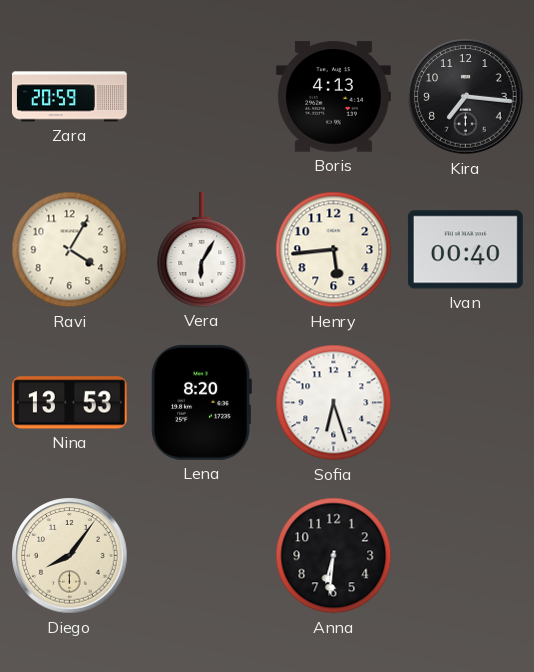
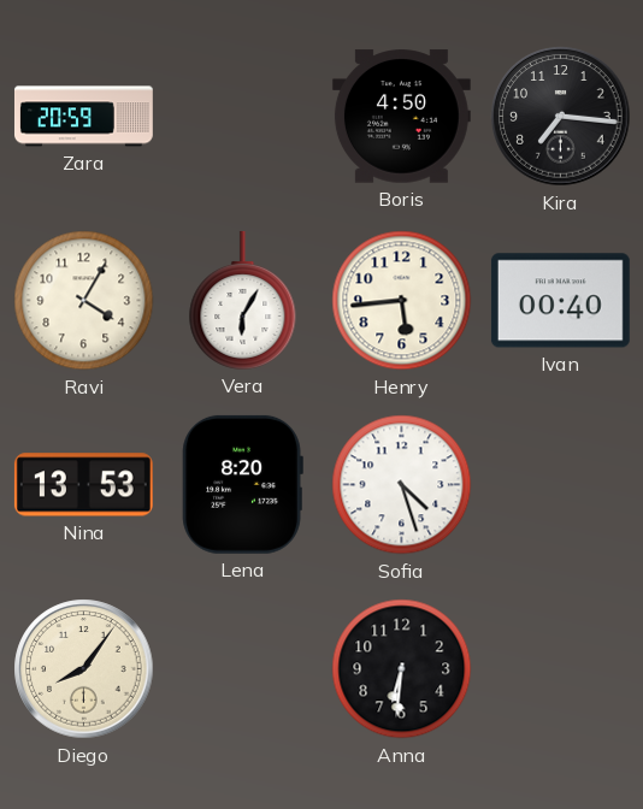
Boris: 4:13 -> 4:50
Sofia: 6:27 -> 4:27
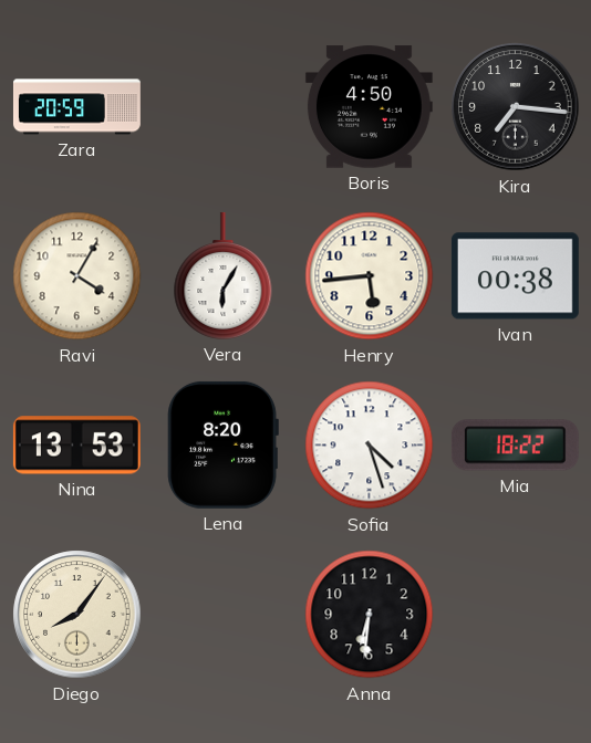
Ivan: 00:40 -> 00:38
Mia: none -> 18:22
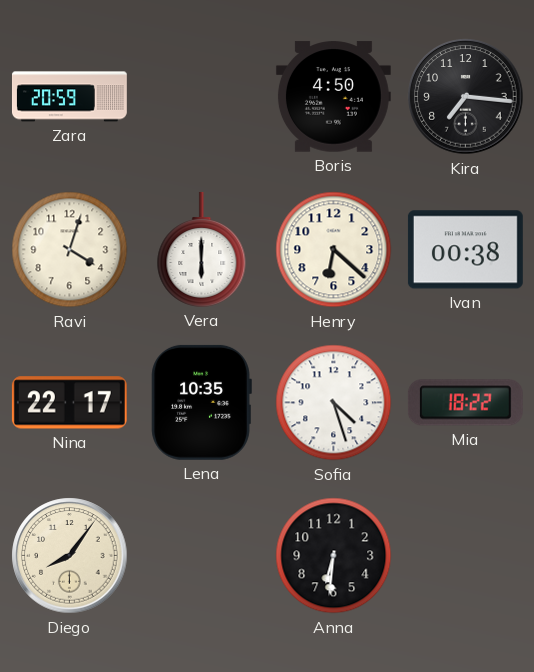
Ravi: 4:05 -> 4:03
Vera: 6:05 -> 6:00
Henry: 5:44 -> 6:22
Nina: 13:53 -> 22:17
Lena: 8:20 -> 10:35
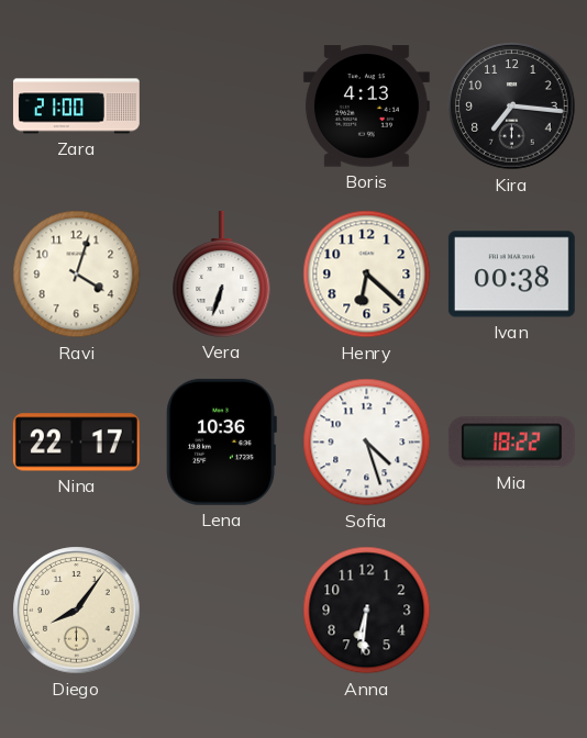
Zara: 20:59 -> 21:00
Boris: 4:50 -> 4:13
Vera: 6:00 -> 6:33
Lena: 10:35 -> 10:36
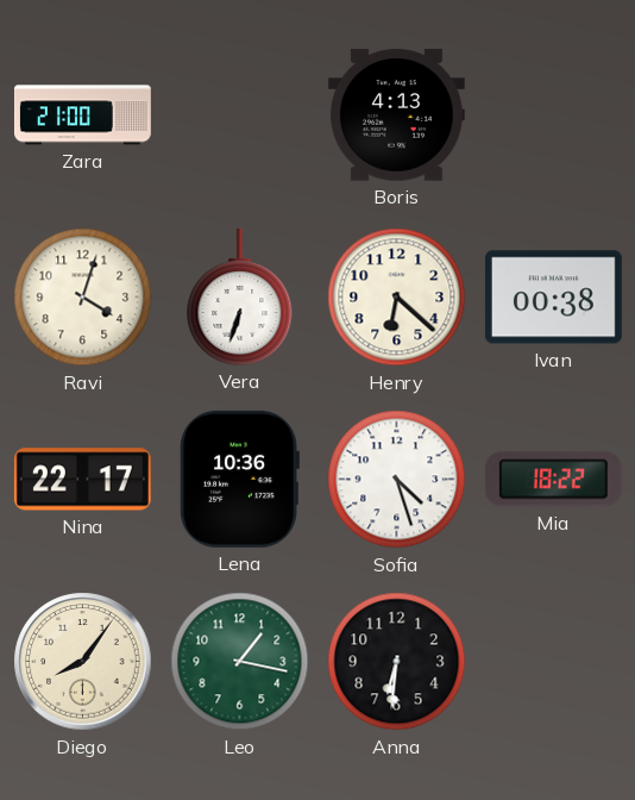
Kira: 7:16 -> none
Leo: none -> 1:17
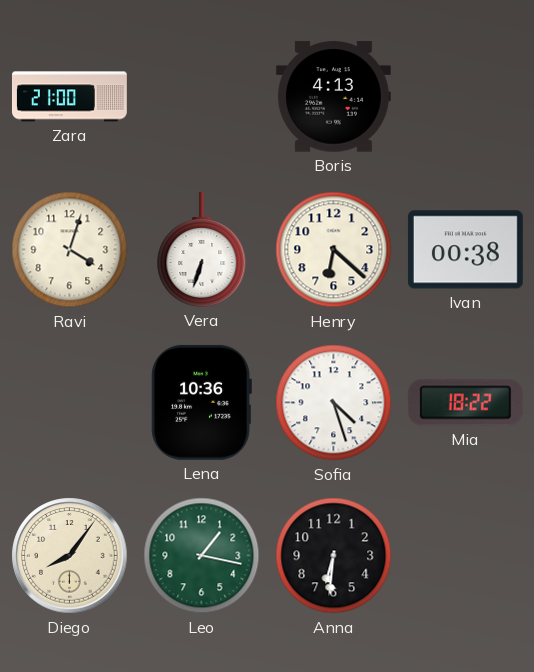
Nina: 22:17 -> none
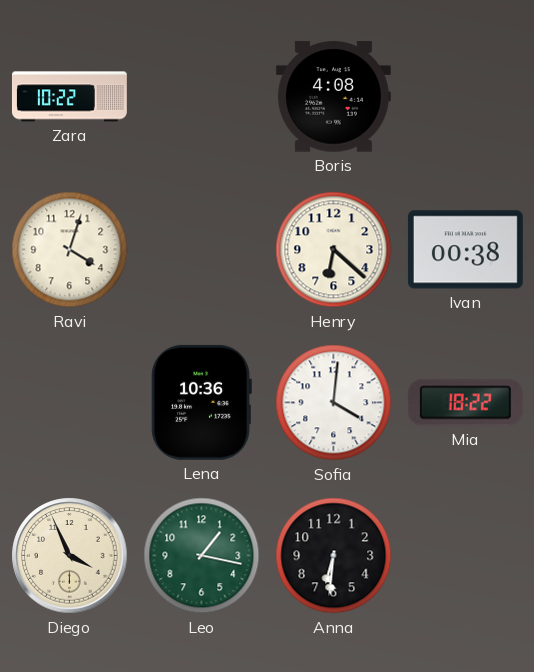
Zara: 21:00 -> 10:22
Boris: 4:13 -> 4:08
Vera: 6:33 -> none
Sofia: 4:27 -> 4:01
Diego: 8:06 -> 3:56
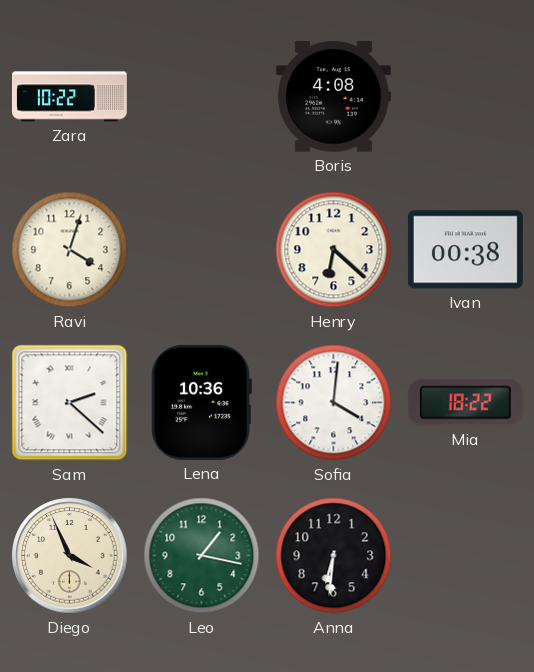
Sam: none -> 2:22
